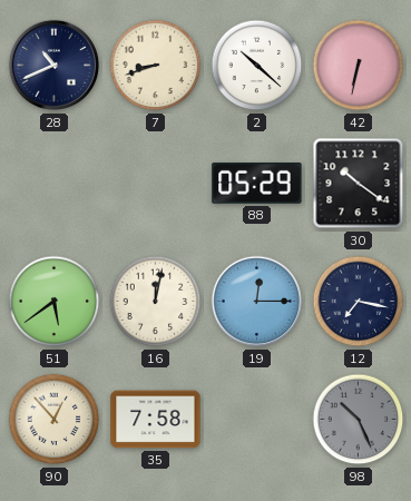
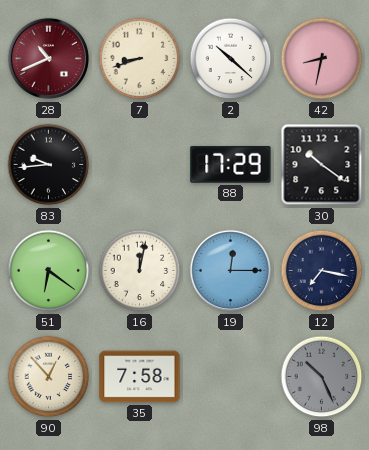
28 dial: navy -> burgundy
42: 6:32 -> 8:32
83: none -> 9:44
88: 05:29 -> 17:29
51: 5:39 -> 6:21
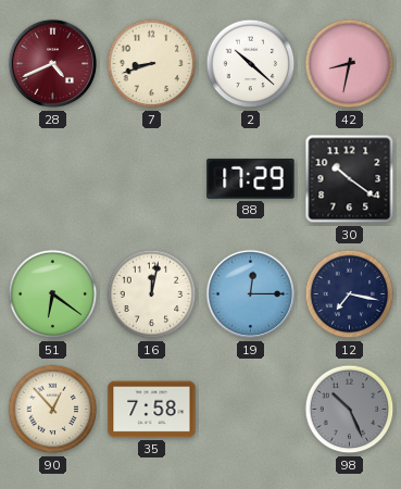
28: 10:41 -> 4:41
83: 9:44 -> none
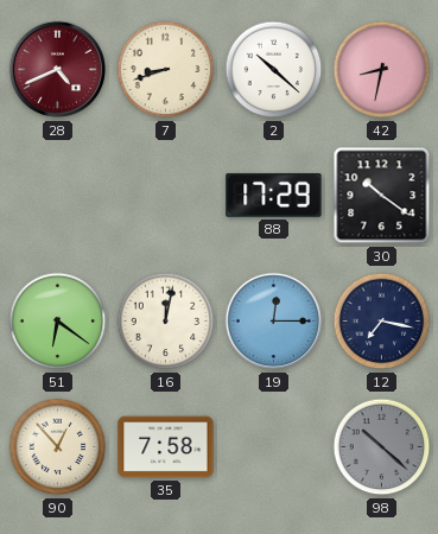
98: 10:26 -> 10:22
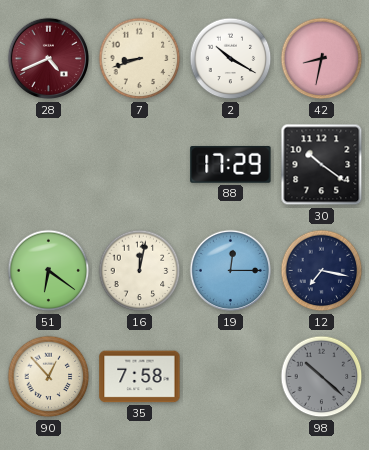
2: 10:22 -> 10:20
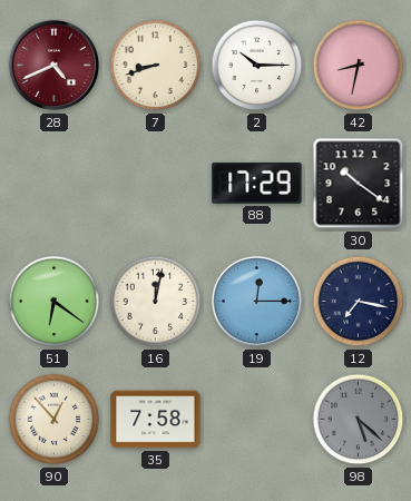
2: 10:20 -> 10:15
98: 10:22 -> 5:22
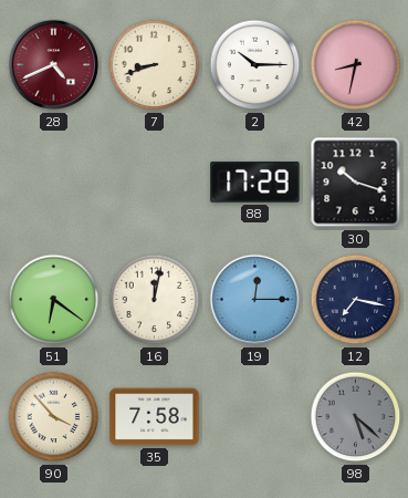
30: 10:21 -> 10:18
90: 12:53 -> 3:53
